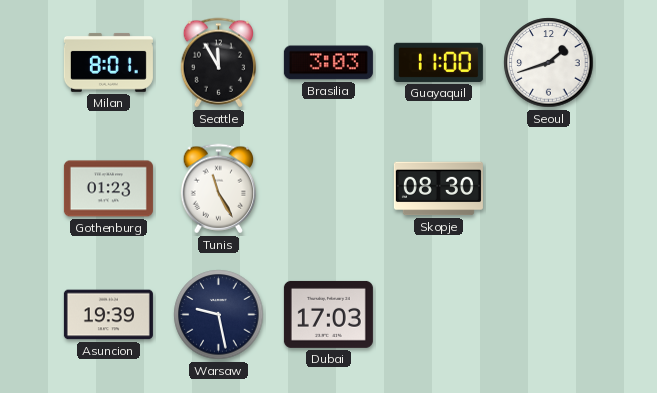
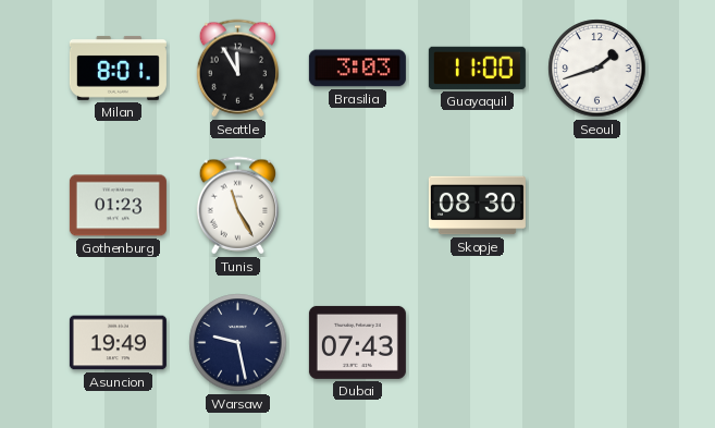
Asuncion: 19:39 -> 19:49
Dubai: 17:03 -> 07:43
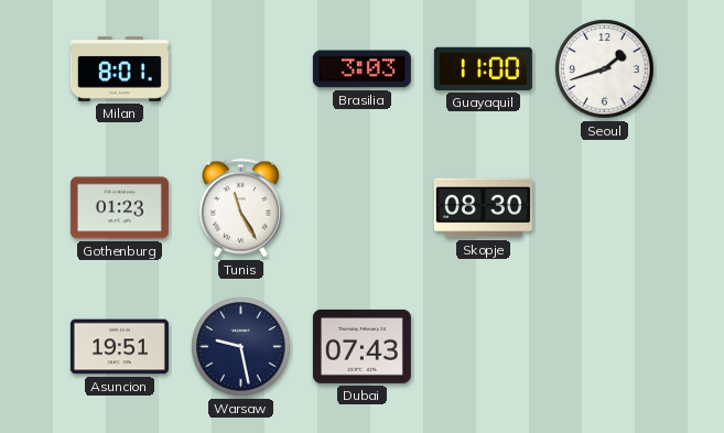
Seattle: 11:55 -> none
Asuncion: 19:49 -> 19:51
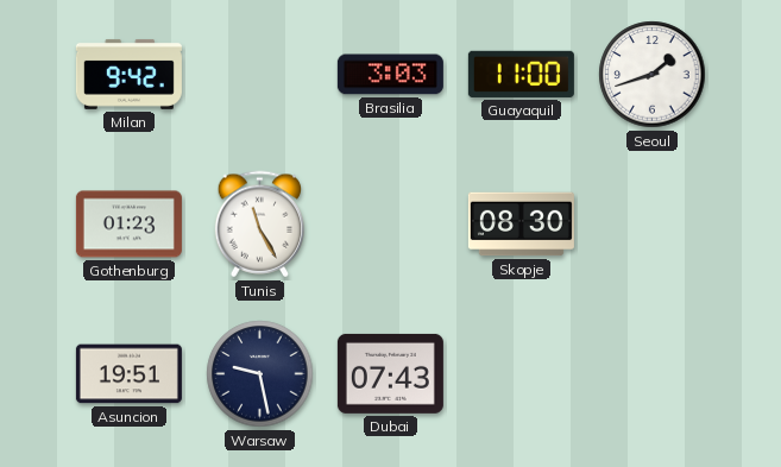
Milan: 8:01 -> 9:42
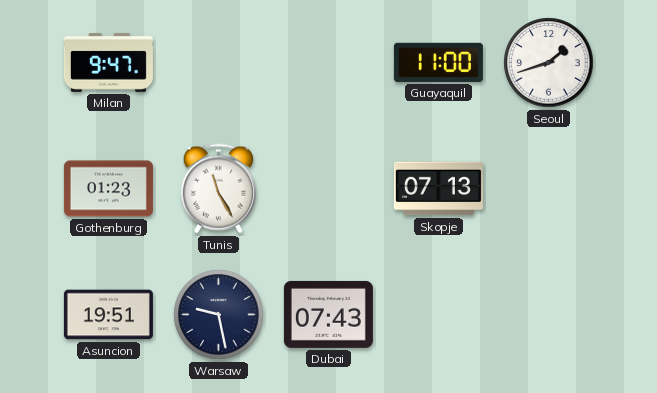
Milan: 9:42 -> 9:47
Brasilia: 3:03 -> none
Skopje: 08:30 -> 07:13
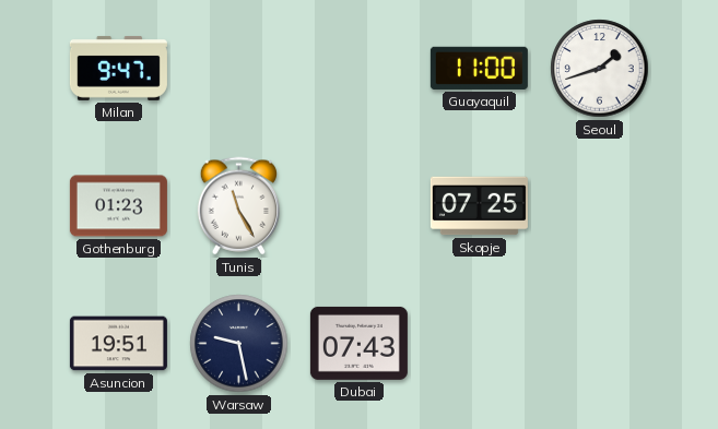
Skopje: 07:13 -> 07:25
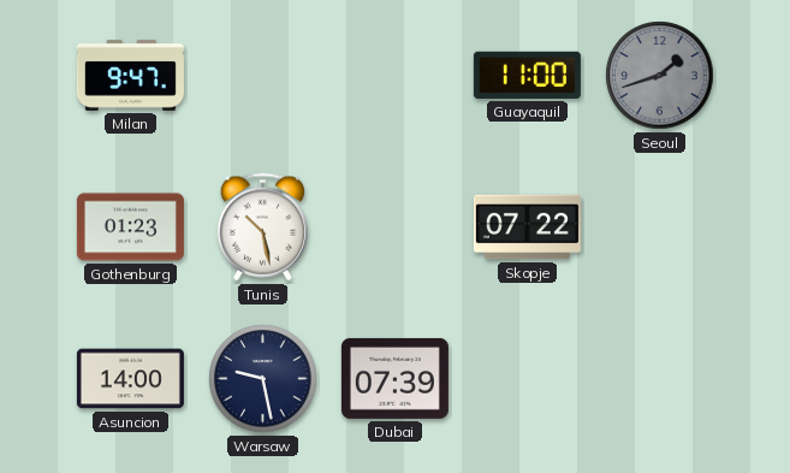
Seoul dial: white -> grey
Tunis: 11:25 -> 10:28
Skopje: 07:25 -> 07:22
Asuncion: 19:51 -> 14:00
Dubai: 07:43 -> 07:39
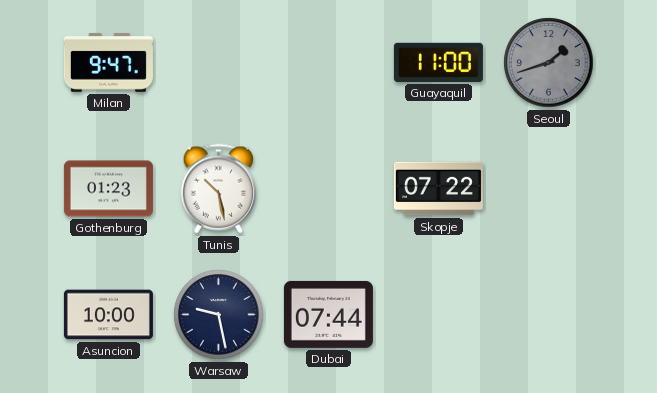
Asuncion: 14:00 -> 10:00
Dubai: 07:39 -> 07:44
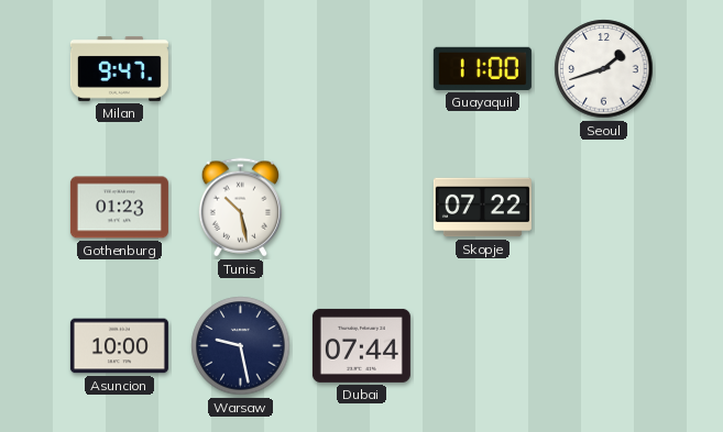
Seoul dial: grey -> white
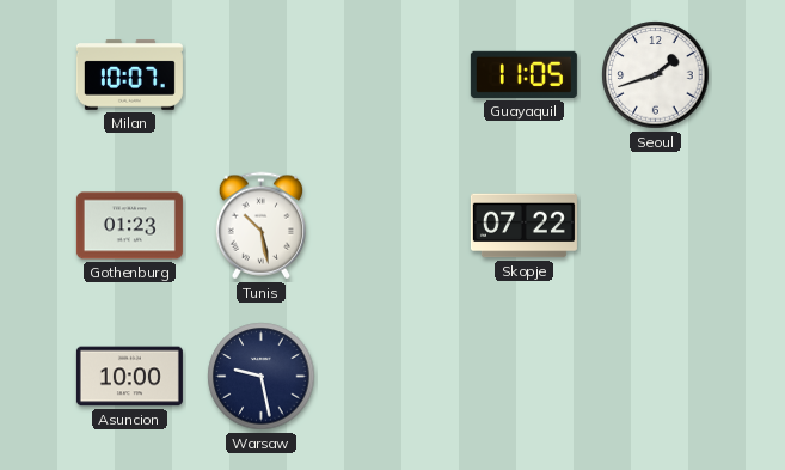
Milan: 9:47 -> 10:07
Guayaquil: 11:00 -> 11:05
Dubai: 07:44 -> none
